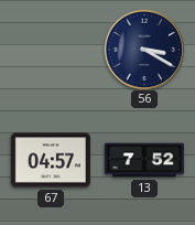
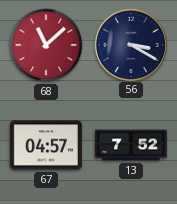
68: none -> 11:08
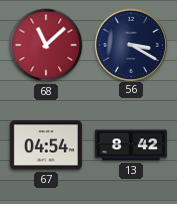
67: 04:57 -> 04:54
13: 7:52 -> 8:42
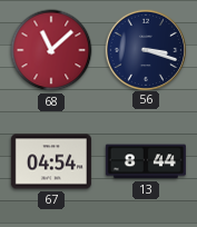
56: 3:20 -> 3:18
13: 8:42 -> 8:44
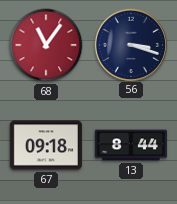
68: 11:08 -> 11:06
67: 04:54 -> 09:18
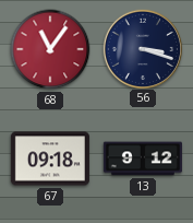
13: 8:44 -> 9:12
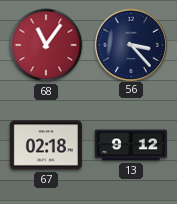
56: 3:18 -> 3:23
67: 09:18 -> 02:18
